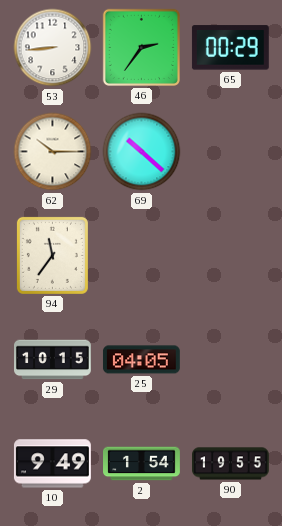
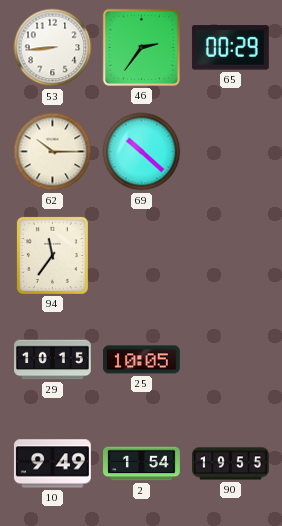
25: 04:05 -> 10:05
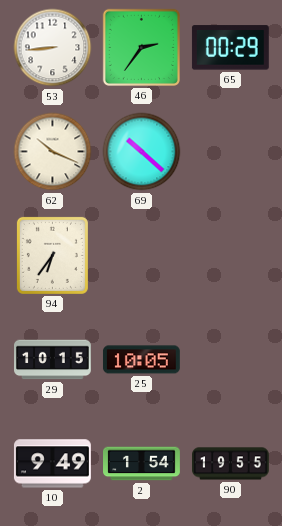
62: 10:15 -> 10:19
94: 11:36 -> 6:36
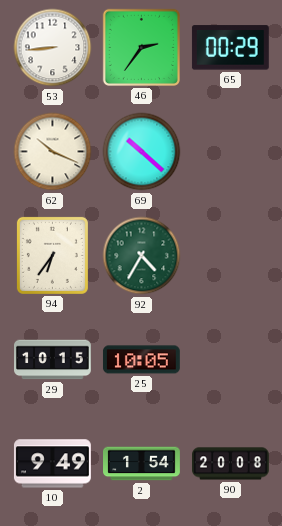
92: none -> 4:35
90: 19:55 -> 20:08
